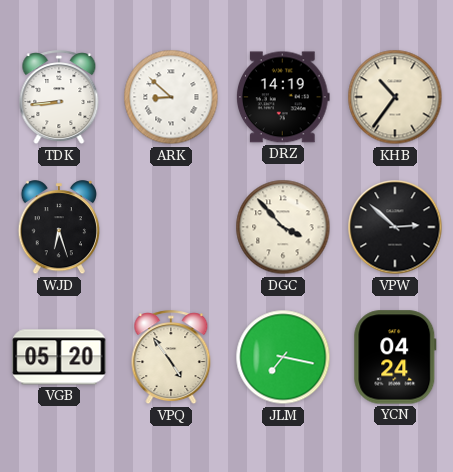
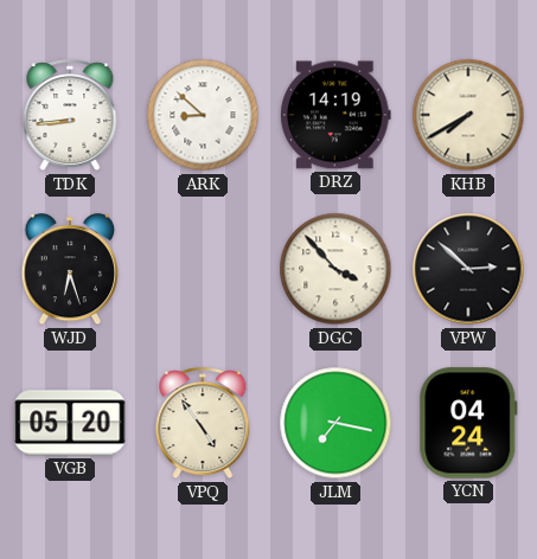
KHB: 10:36 -> 7:40
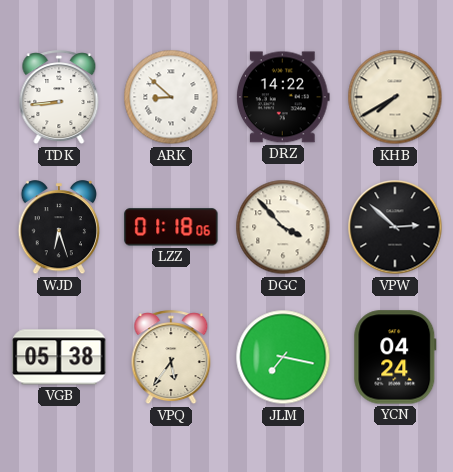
DRZ: 14:19 -> 14:22
LZZ: none -> 01:18
VGB: 05:20 -> 05:38
VPQ: 4:54 -> 5:36
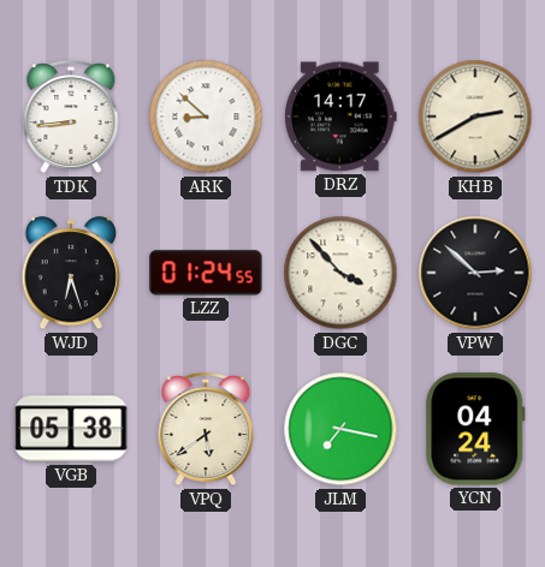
DRZ: 14:22 -> 14:17
KHB: 7:40 -> 2:40
LZZ: 01:18 -> 01:24
VPQ: 5:36 -> 5:39
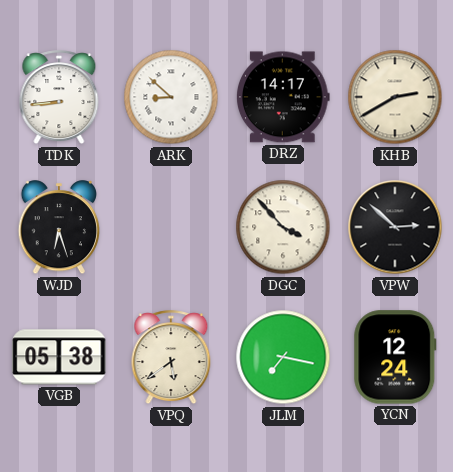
LZZ: 01:24 -> none
YCN: 04:24 -> 12:24
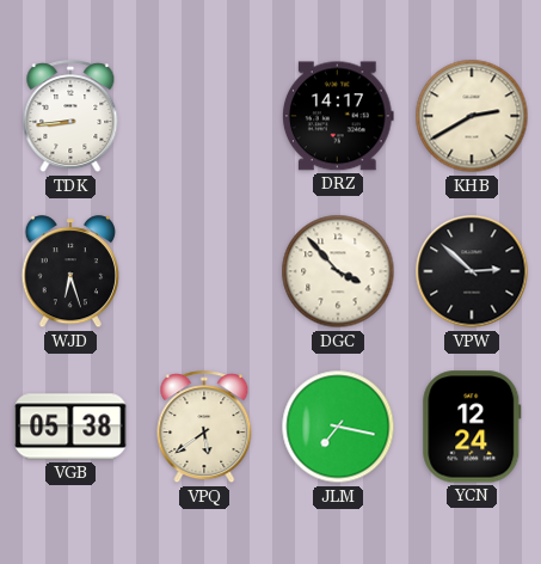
ARK: 8:52 -> none
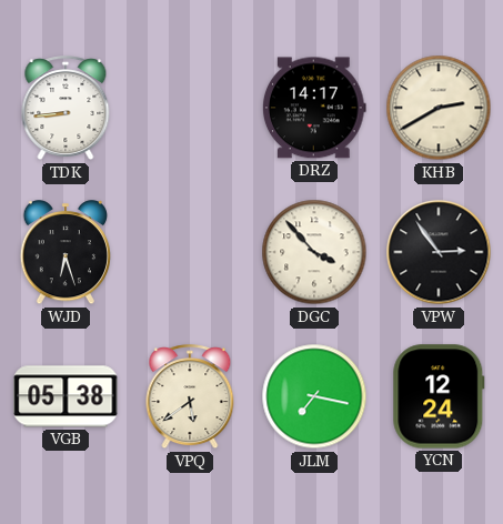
VPW: 2:52 -> 2:54
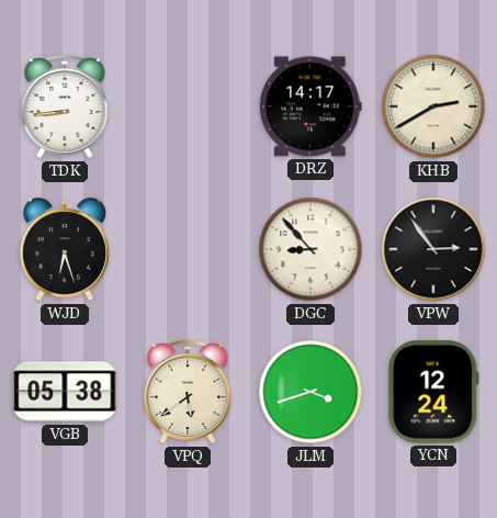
DGC: 3:53 -> 8:53
JLM: 7:17 -> 3:42
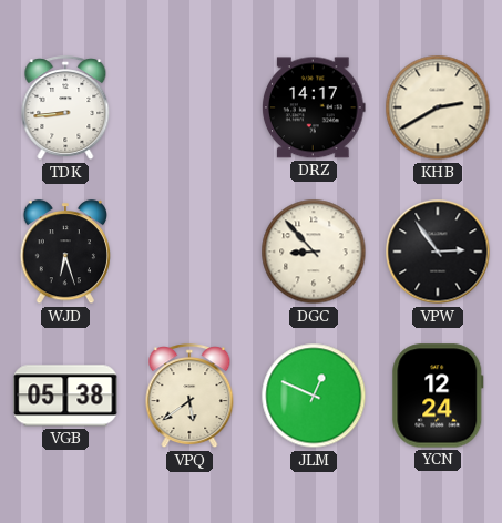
JLM: 3:42 -> 12:49
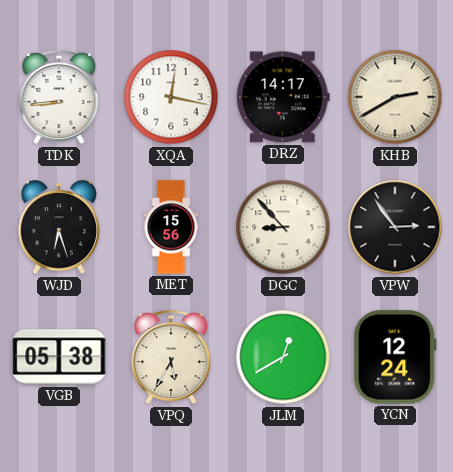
XQA: none -> 12:17
MET: none -> 15:56
VPQ: 5:39 -> 5:35
JLM: 12:49 -> 12:40
